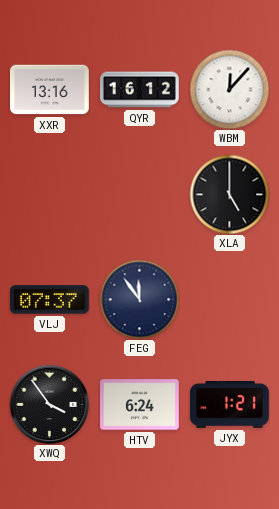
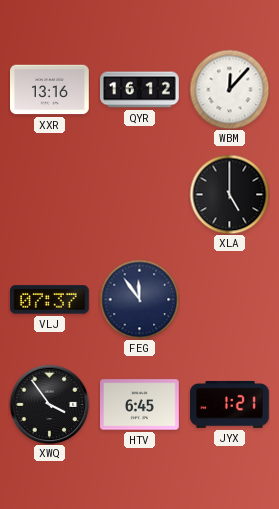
HTV: 6:24 -> 6:45
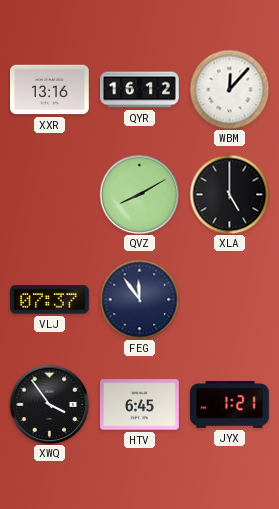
QVZ: none -> 8:10
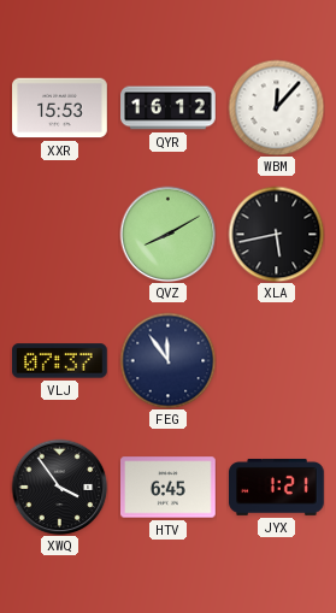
XXR: 13:16 -> 15:53
XLA: 5:00 -> 5:43
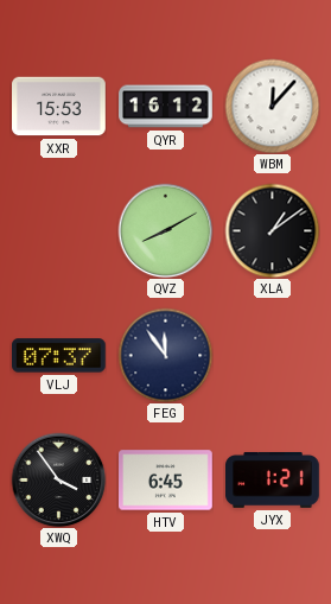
XLA: 5:43 -> 1:09
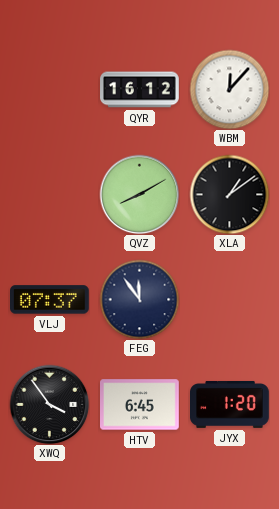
XXR: 15:53 -> none
JYX: 1:21 -> 1:20
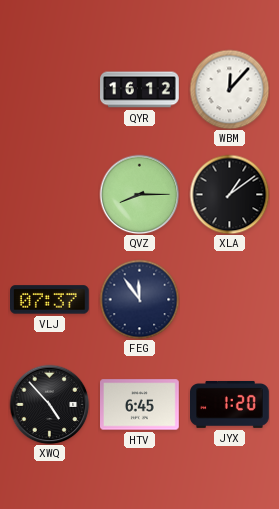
QVZ: 8:10 -> 8:15
XWQ: 3:54 -> 4:53
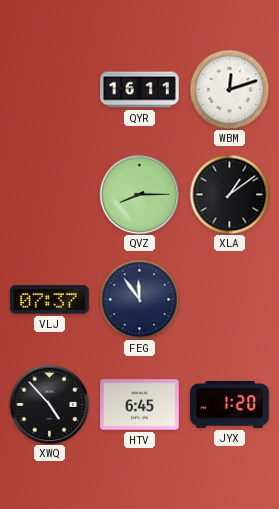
QYR: 16:12 -> 16:11
WBM: 12:07 -> 12:12
